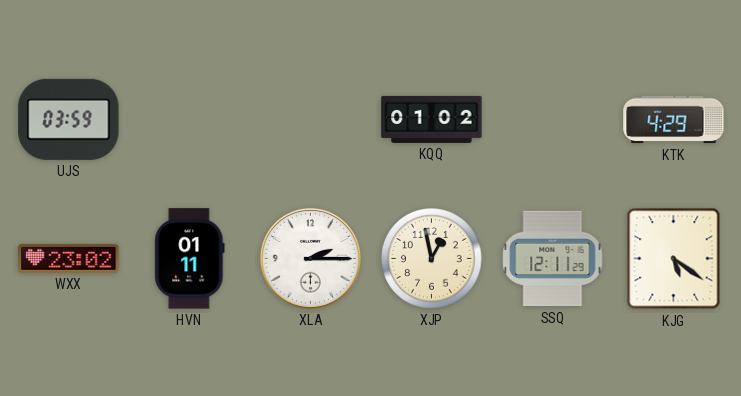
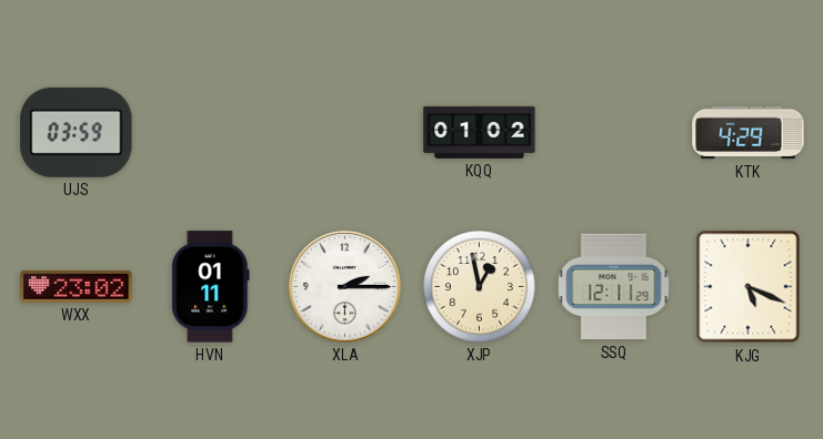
KJG: 5:21 -> 5:19
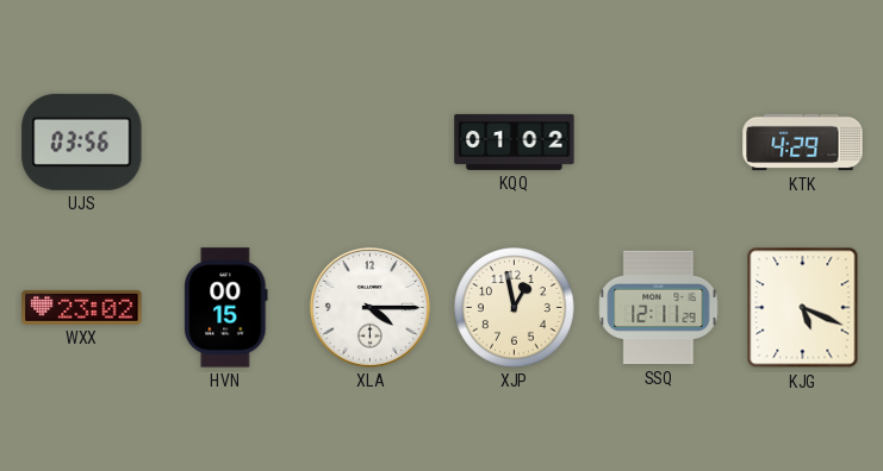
UJS: 03:59 -> 03:56
HVN: 01:11 -> 00:15
XLA: 2:15 -> 4:15
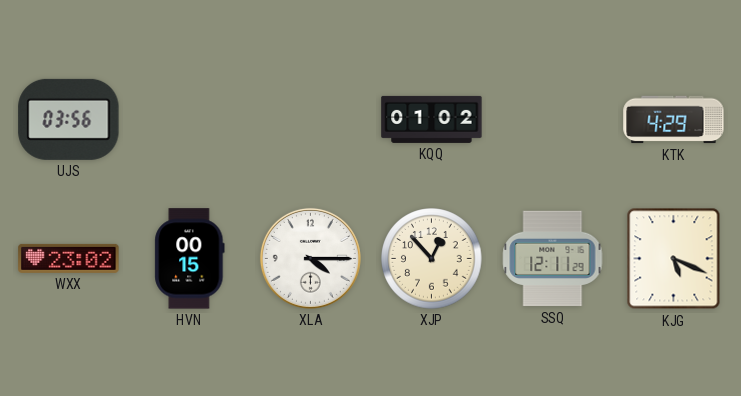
XJP: 12:58 -> 12:53
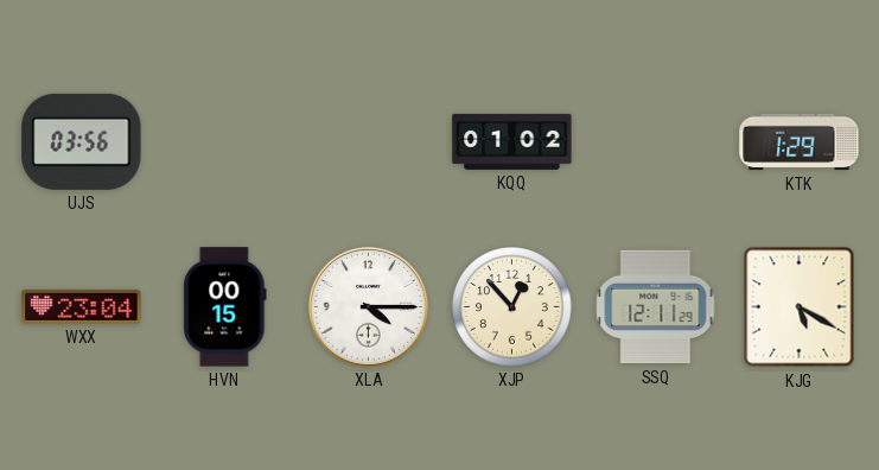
KTK: 4:29 -> 1:29
WXX: 23:02 -> 23:04
KJG: 5:19 -> 5:20
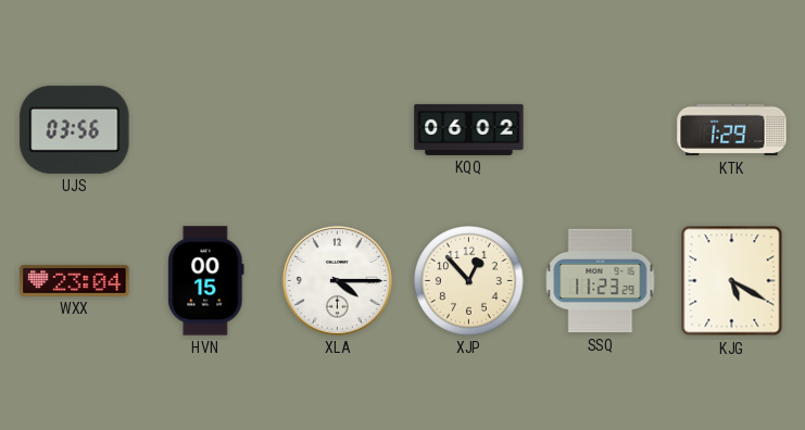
KQQ: 01:02 -> 06:02
SSQ: 12:11 -> 11:23
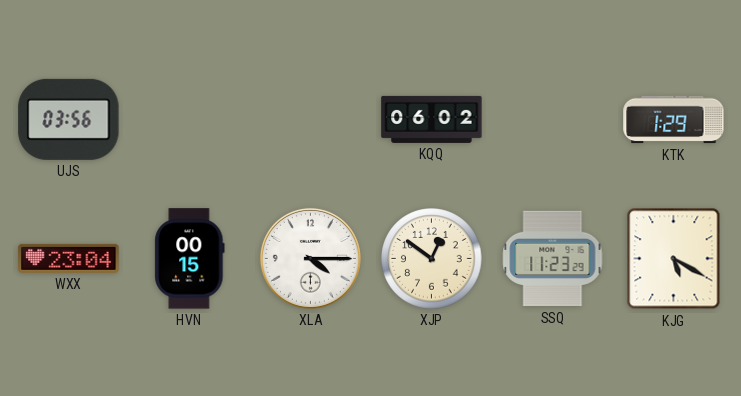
XJP: 12:53 -> 12:51
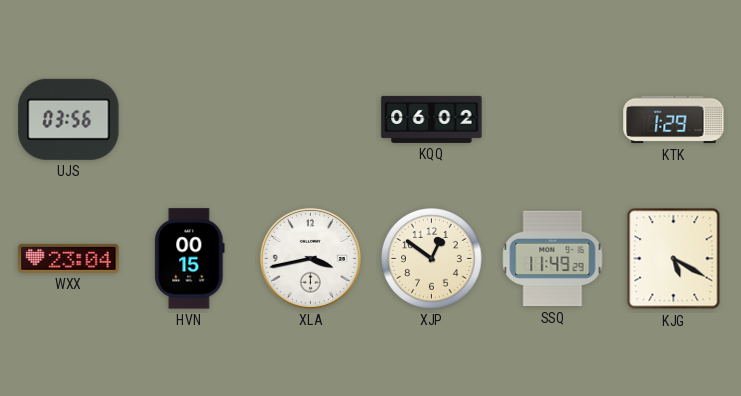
XLA: 4:15 -> 3:43
SSQ: 11:23 -> 11:49
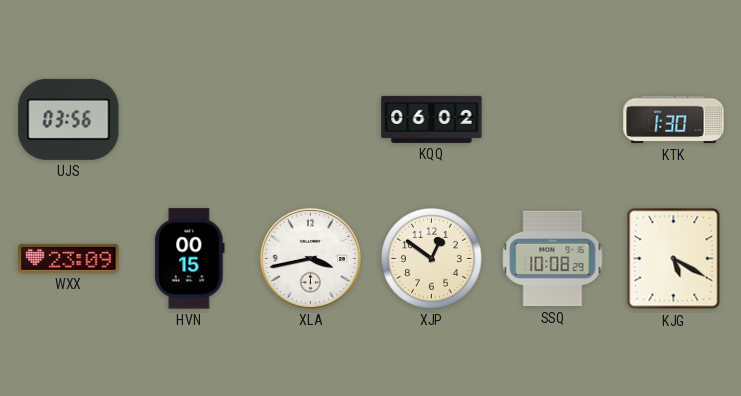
KTK: 1:29 -> 1:30
WXX: 23:04 -> 23:09
SSQ: 11:49 -> 10:08
